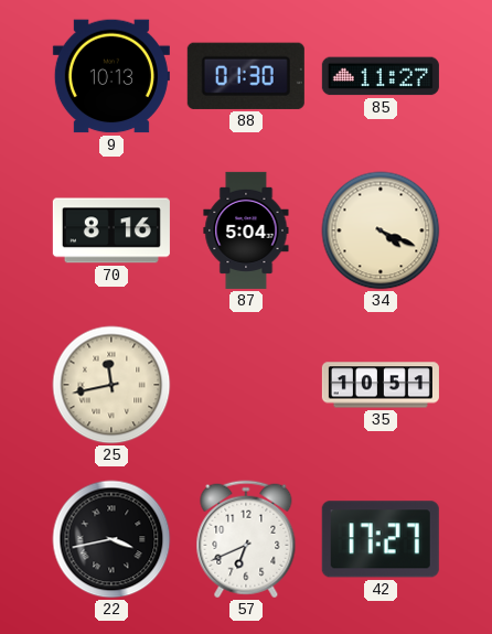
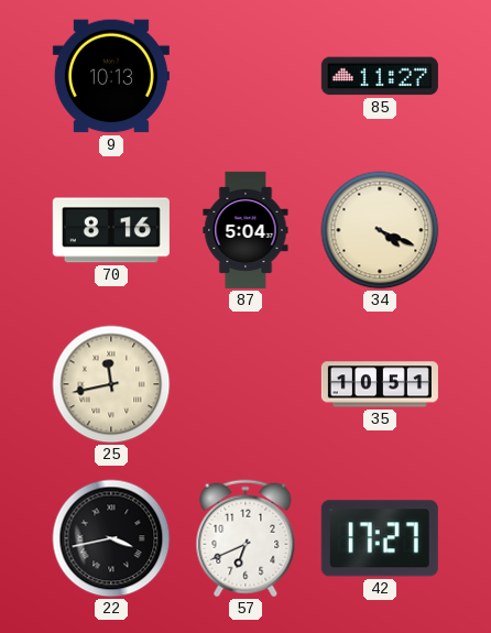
88: 01:30 -> none
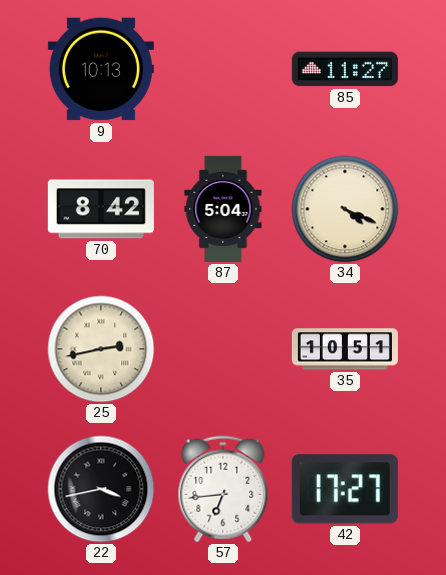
70: 8:16 -> 8:42
25: 11:43 -> 2:43
57: 6:41 -> 6:44
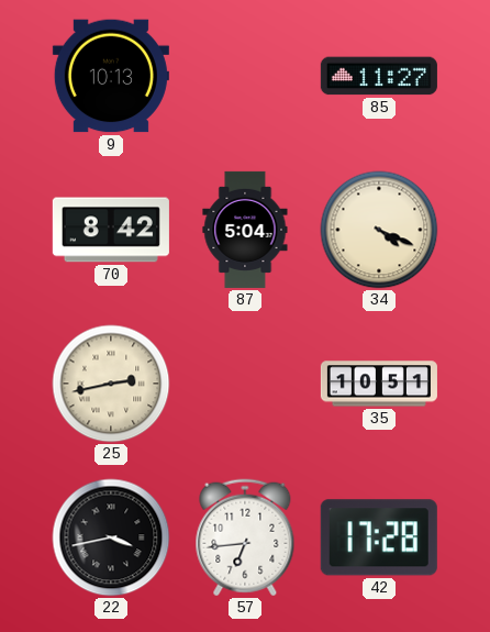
42: 17:27 -> 17:28
